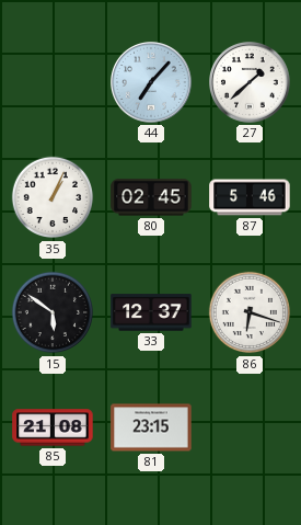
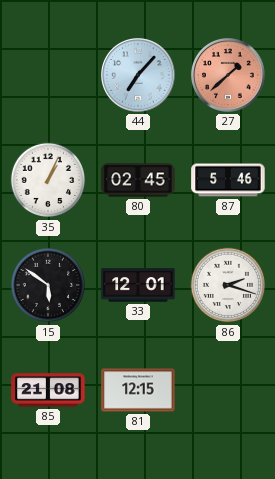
27 dial: white -> salmon
33: 12:37 -> 12:01
86: 6:18 -> 2:18
81: 23:15 -> 12:15
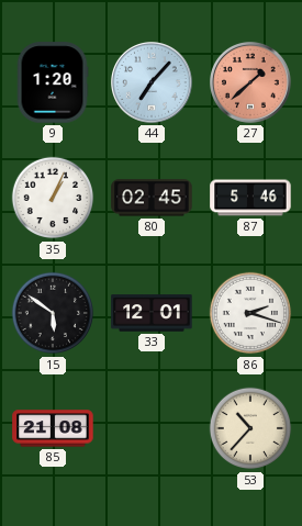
9: none -> 1:20
81: 12:15 -> none
53: none -> 10:37
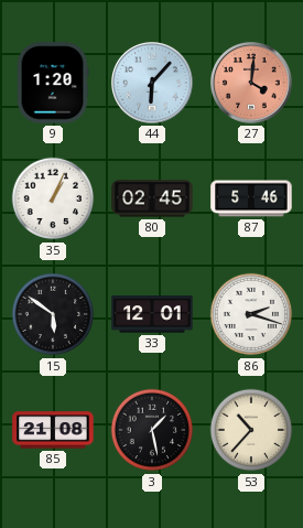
44: 7:07 -> 6:07
27: 1:38 -> 4:01
3: none -> 1:28
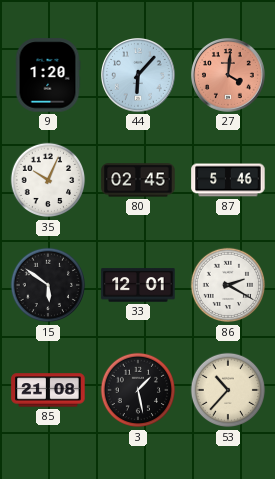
35: 1:04 -> 10:04
86: 2:18 -> 2:20
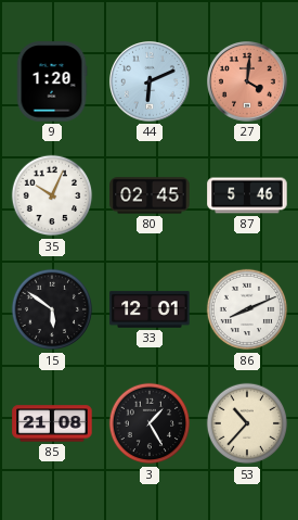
44: 6:07 -> 6:11
86: 2:20 -> 8:11
3: 1:28 -> 1:25
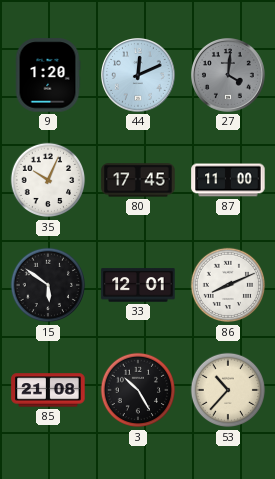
44: 6:11 -> 12:11
27 dial: salmon -> grey
80: 02:45 -> 17:45
87: 5:46 -> 11:00
3: 1:25 -> 10:25
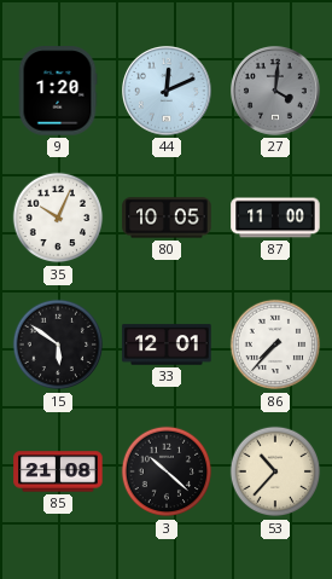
80: 17:45 -> 10:05
86: 8:11 -> 7:37
3: 10:25 -> 10:22
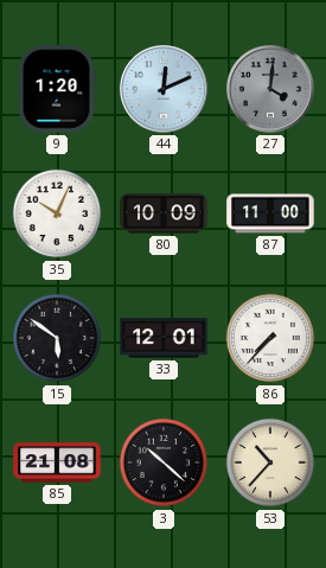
80: 10:05 -> 10:09
